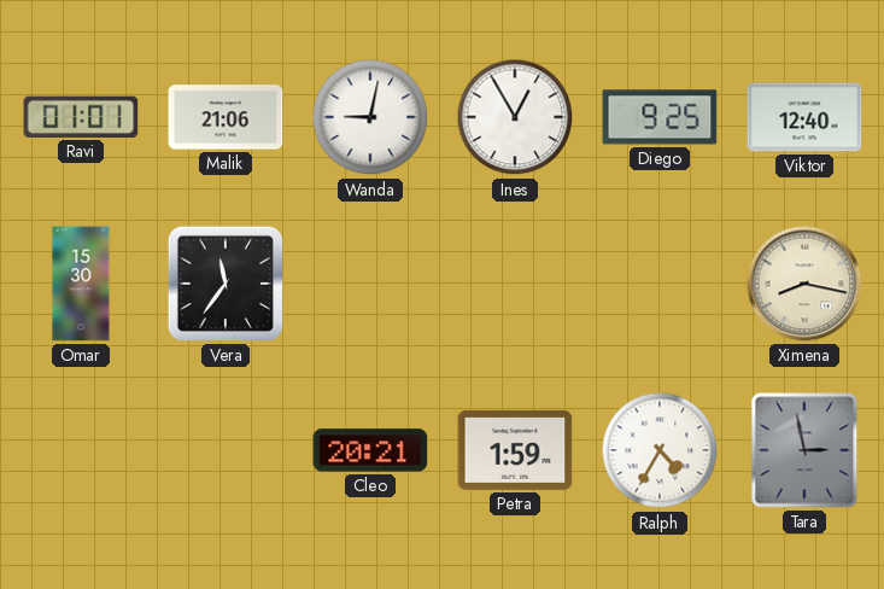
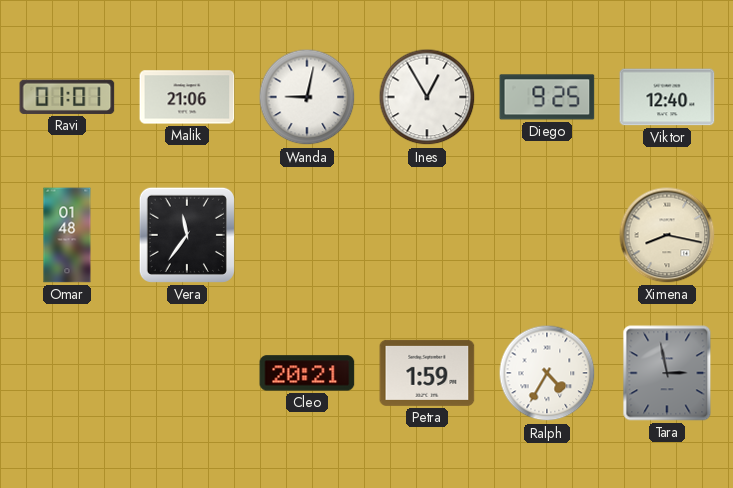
Omar: 15:30 -> 01:48
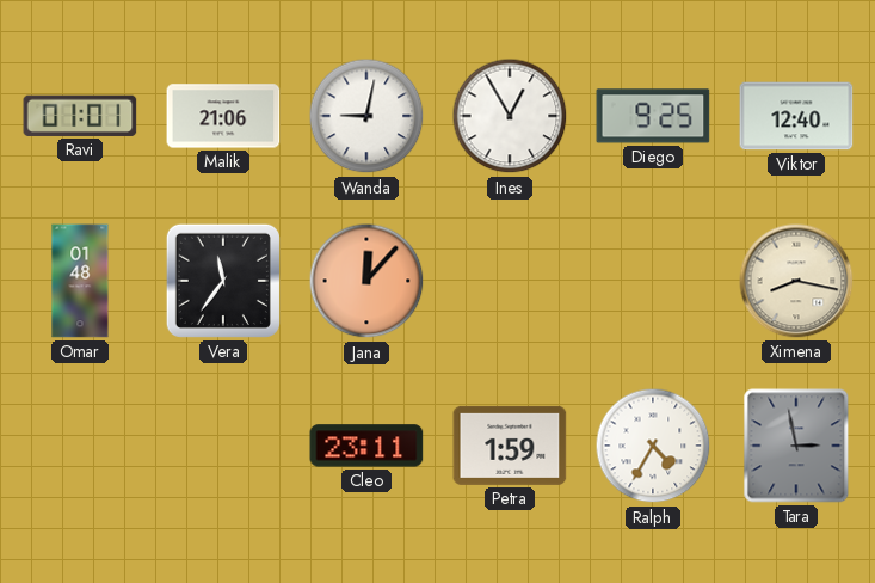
Jana: none -> 12:07
Cleo: 20:21 -> 23:11
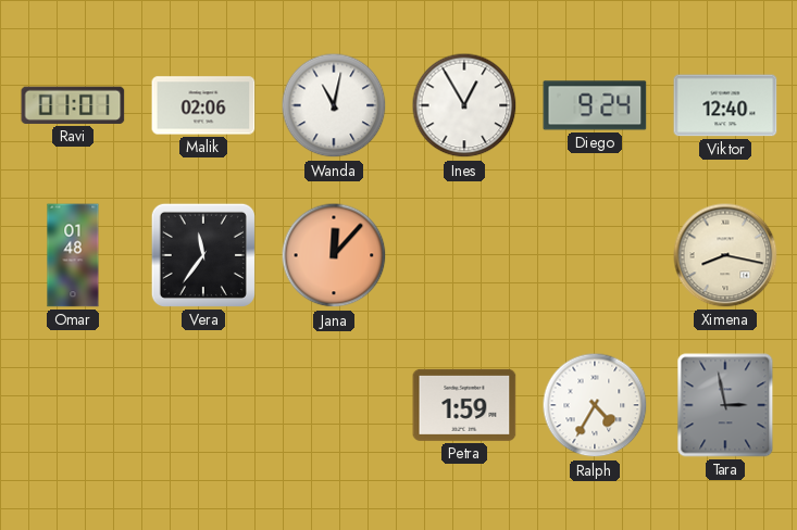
Malik: 21:06 -> 02:06
Wanda: 9:02 -> 11:02
Diego: 9:25 -> 9:24
Cleo: 23:11 -> none
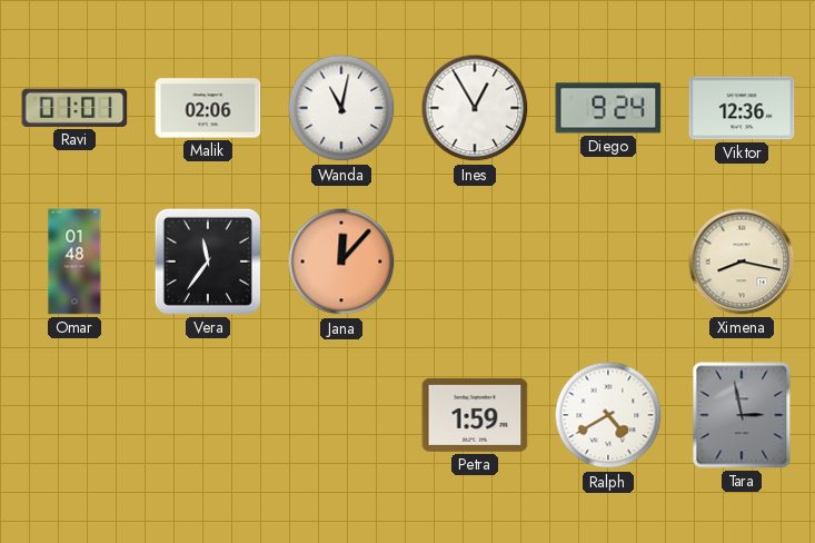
Viktor: 12:40 -> 12:36
Ralph: 4:35 -> 4:40
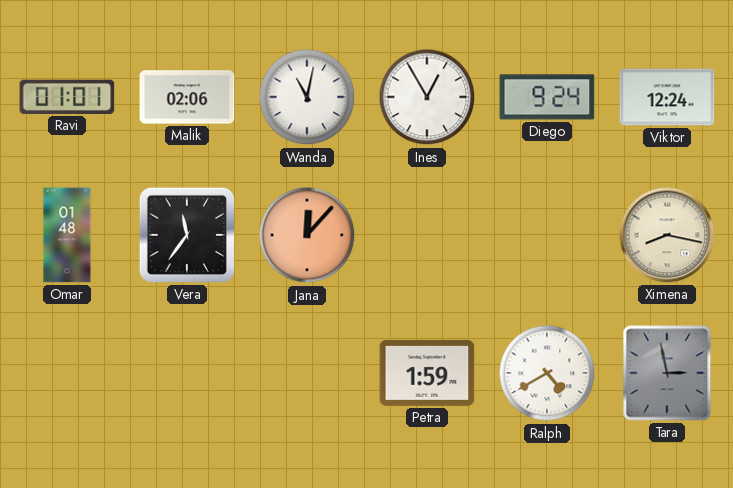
Viktor: 12:36 -> 12:24
